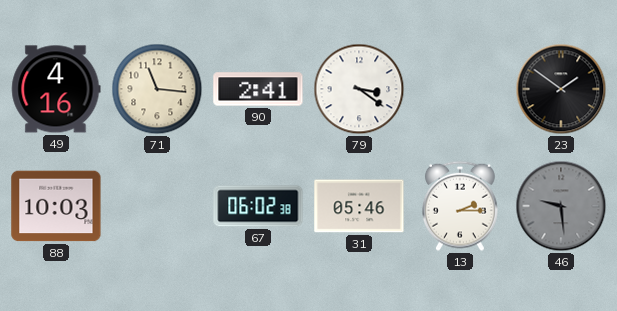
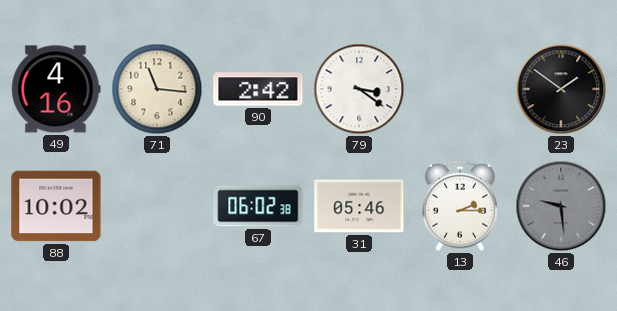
90: 2:41 -> 2:42
88: 10:03 -> 10:02
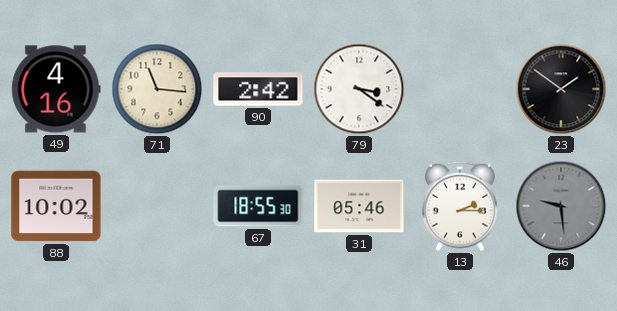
67: 06:02 -> 18:55
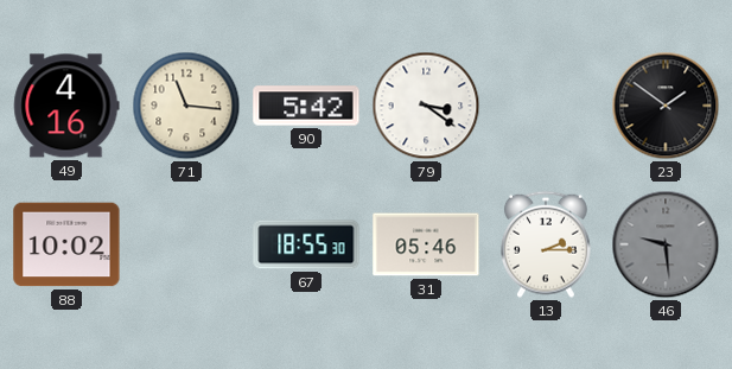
90: 2:42 -> 5:42
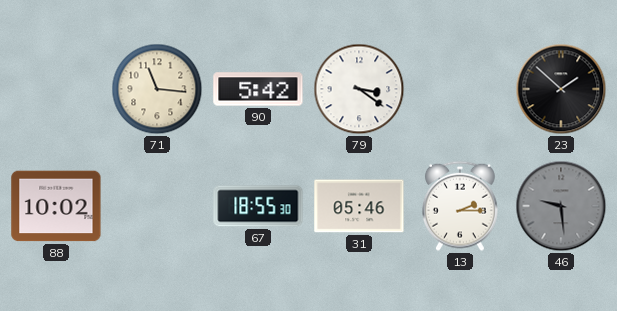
49: 4:16 -> none
23: 1:51 -> 1:52
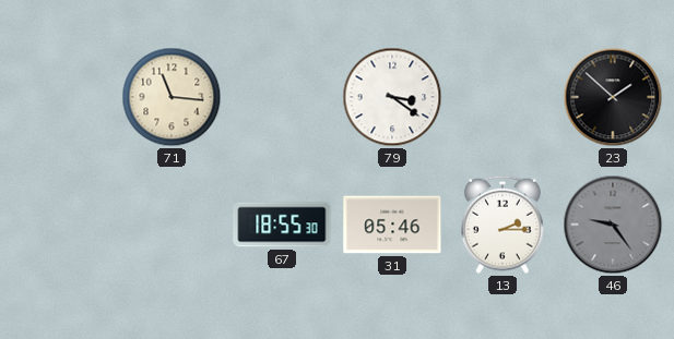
90: 5:42 -> none
88: 10:02 -> none
46: 9:29 -> 9:24
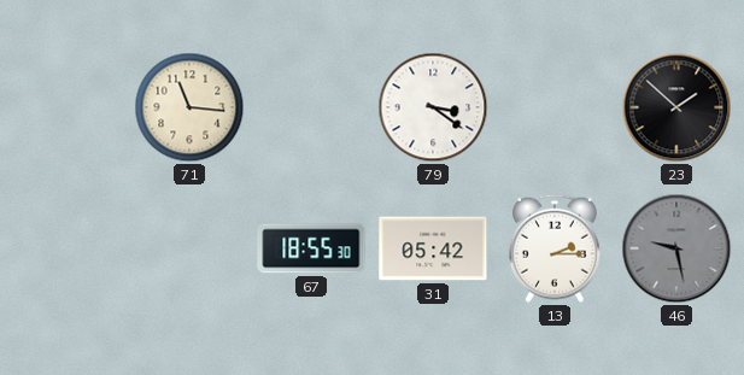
31: 05:46 -> 05:42
46: 9:24 -> 9:28
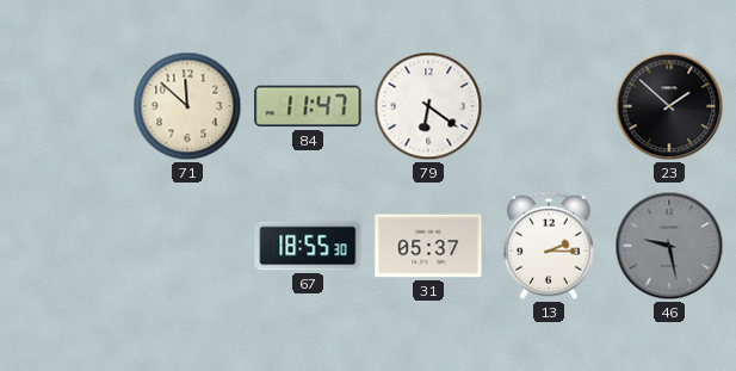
71: 11:16 -> 11:52
84: none -> 11:47
79: 3:21 -> 6:21
31: 05:42 -> 05:37
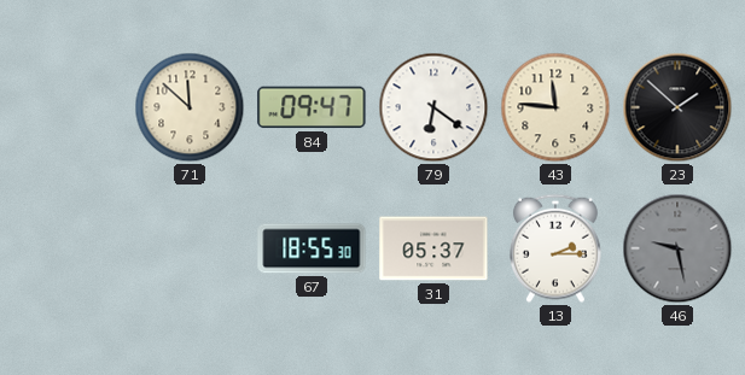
84: 11:47 -> 09:47
43: none -> 11:46
